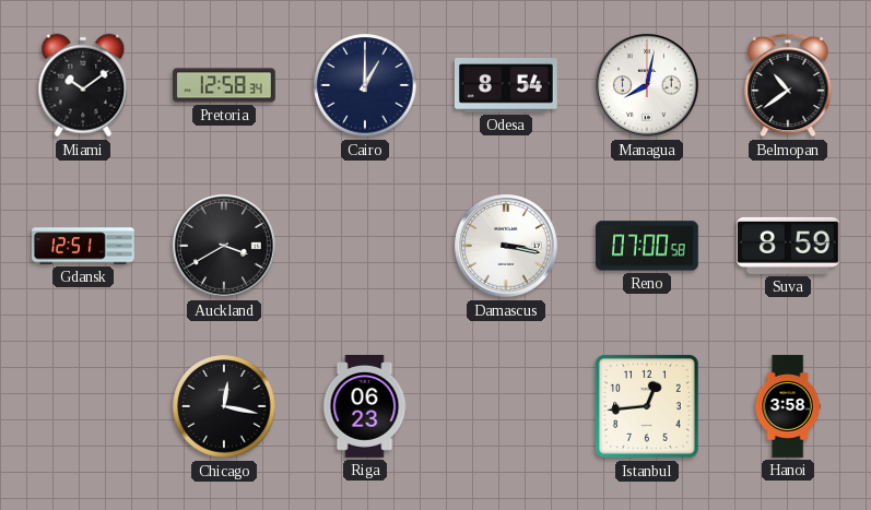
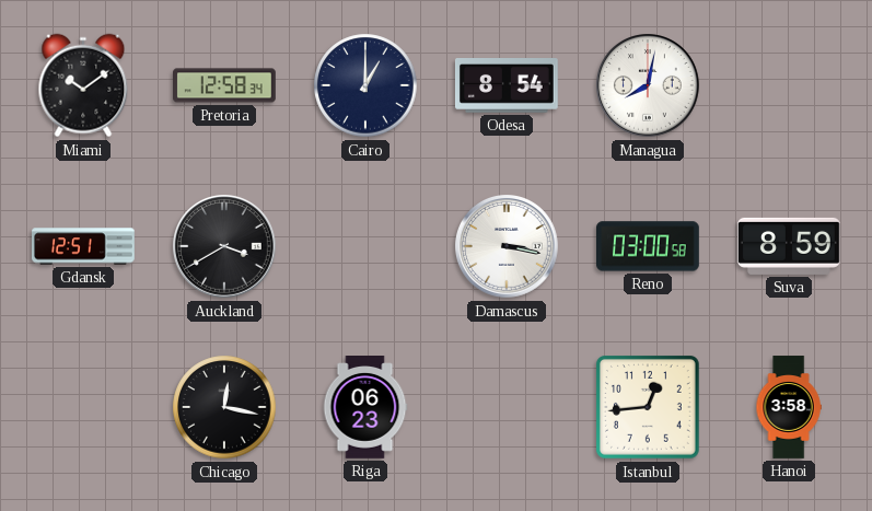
Belmopan: 10:39 -> none
Reno: 07:00 -> 03:00
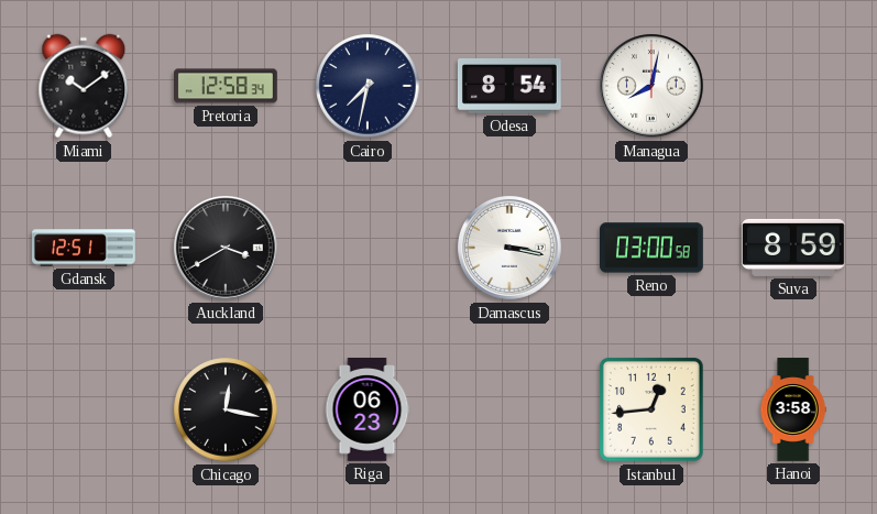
Cairo: 1:00 -> 7:32
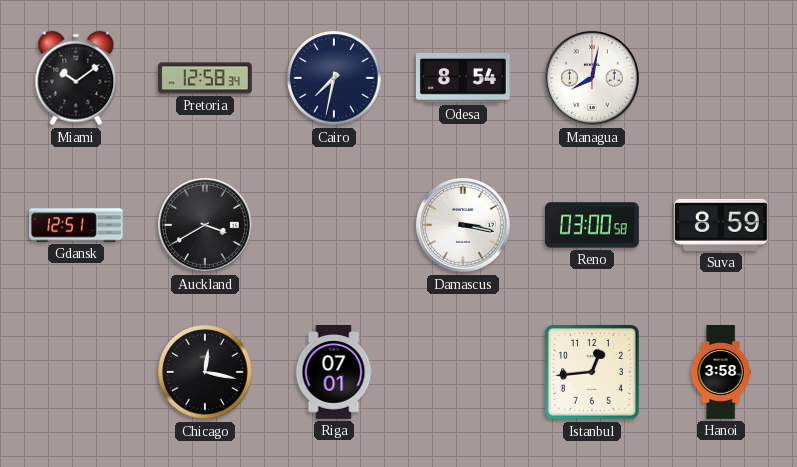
Riga: 06:23 -> 07:01
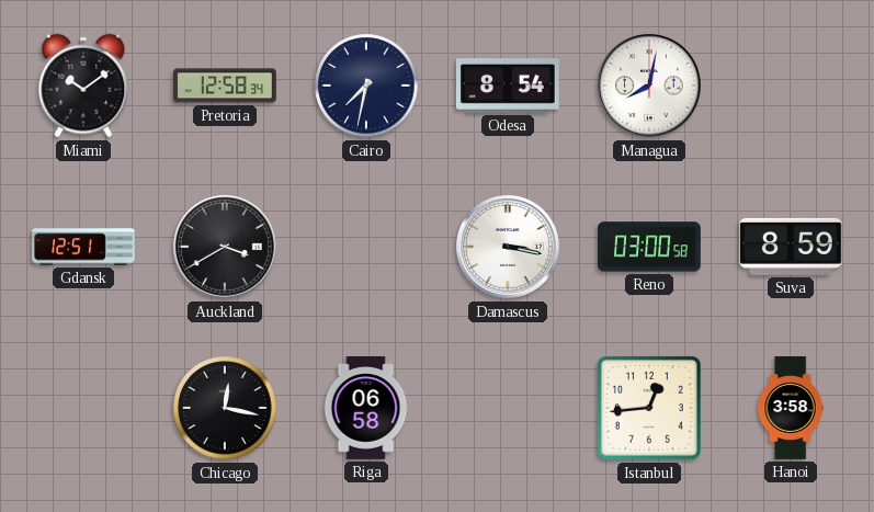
Riga: 07:01 -> 06:58
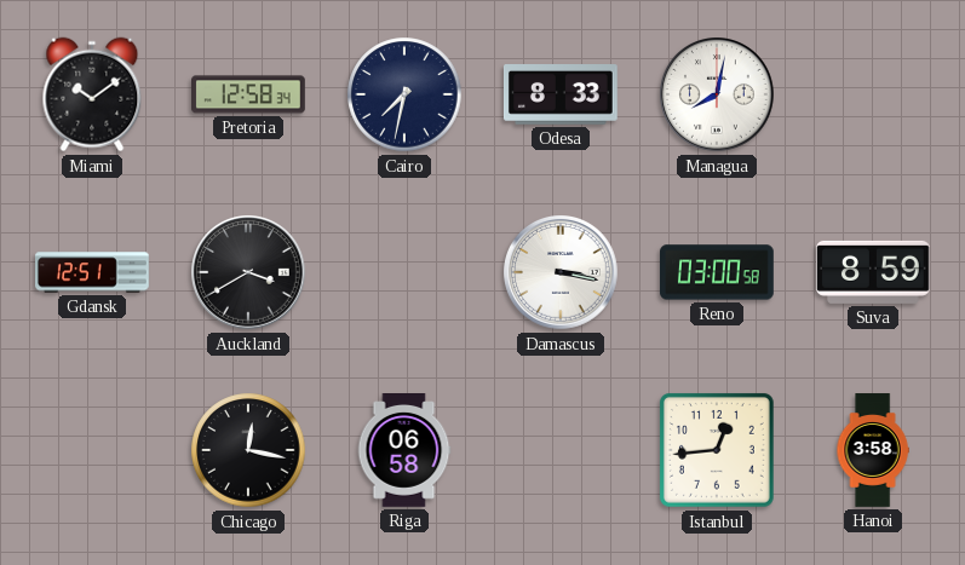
Odesa: 8:54 -> 8:33
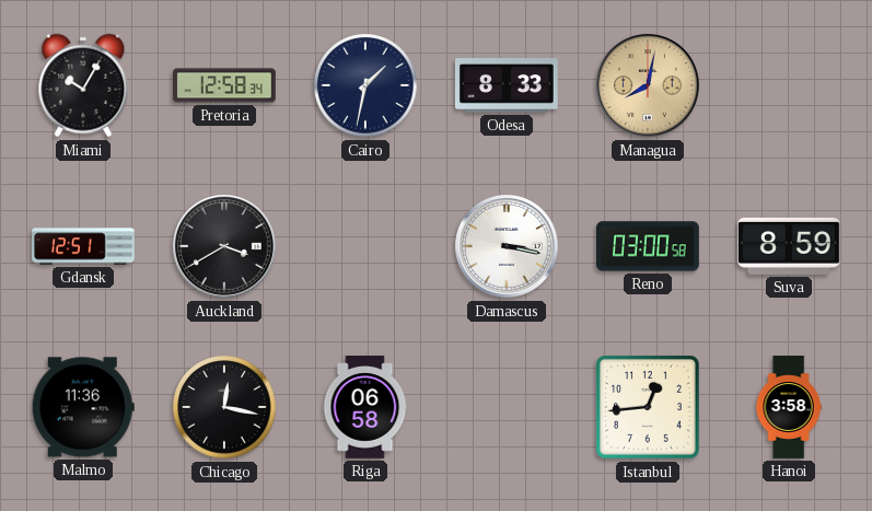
Miami: 10:09 -> 10:05
Cairo: 7:32 -> 1:32
Managua dial: white -> champagne
Malmo: none -> 11:36
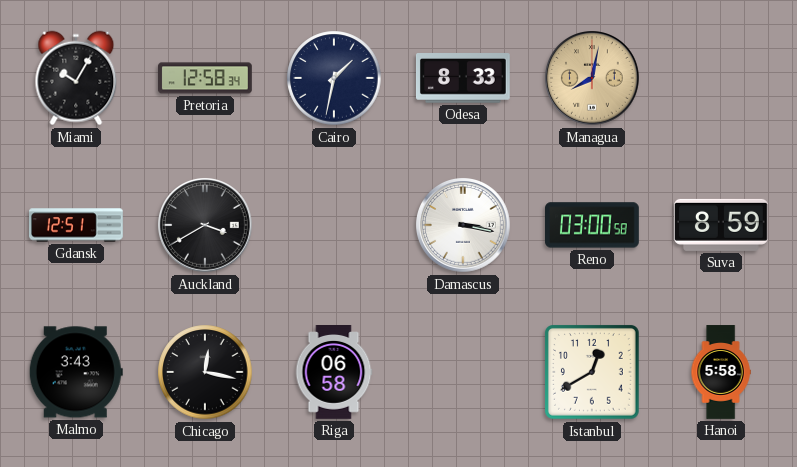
Malmo: 11:36 -> 3:43
Istanbul: 12:44 -> 12:40
Hanoi: 3:58 -> 5:58
